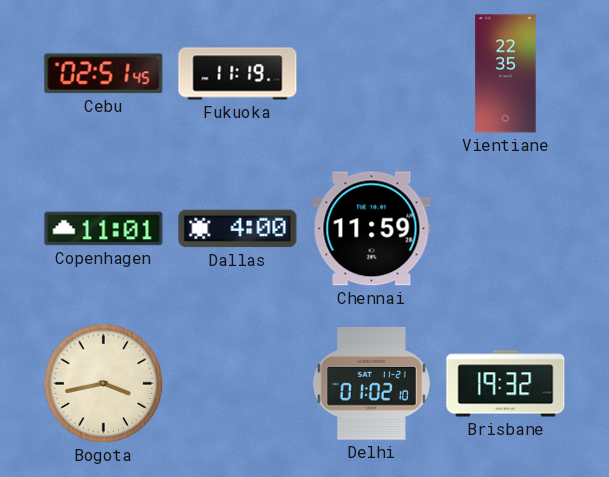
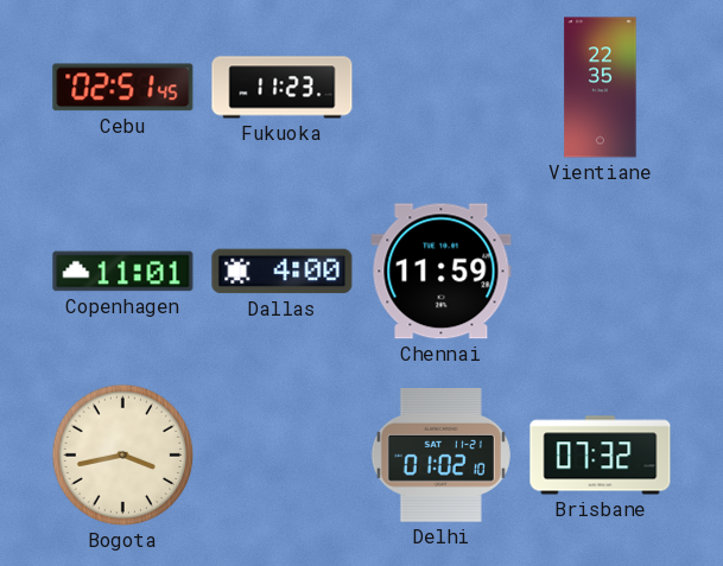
Fukuoka: 11:19 -> 11:23
Brisbane: 19:32 -> 07:32
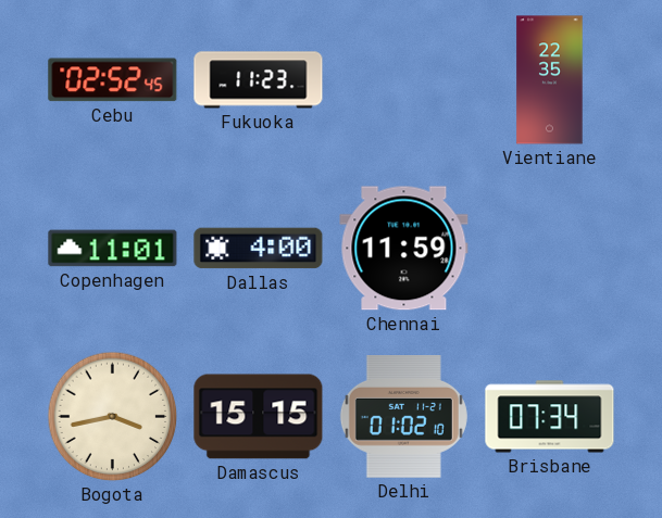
Cebu: 02:51 -> 02:52
Damascus: none -> 15:15
Brisbane: 07:32 -> 07:34
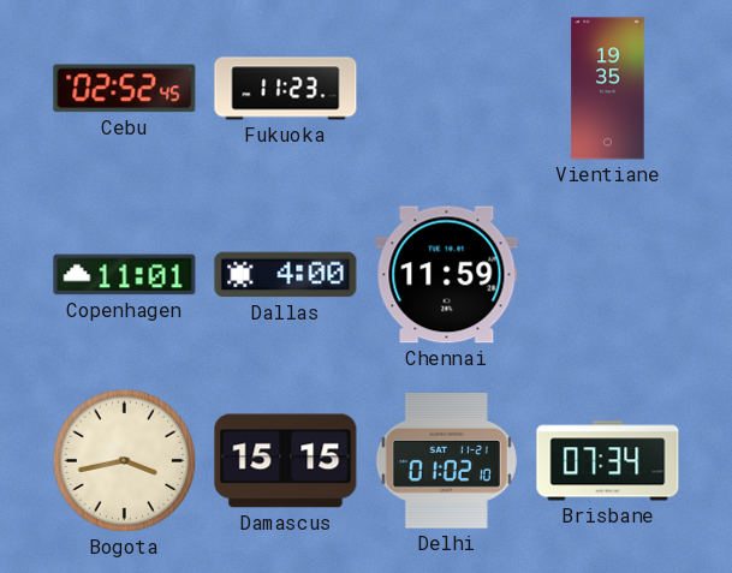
Vientiane: 22:35 -> 19:35
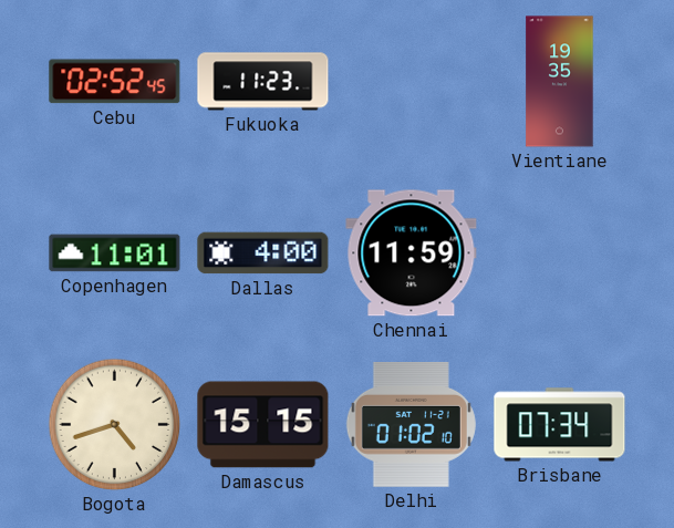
Bogota: 3:43 -> 4:42
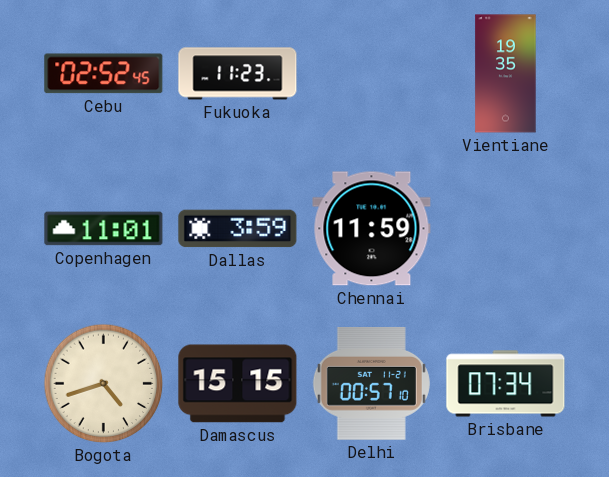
Dallas: 4:00 -> 3:59
Delhi: 01:02 -> 00:57
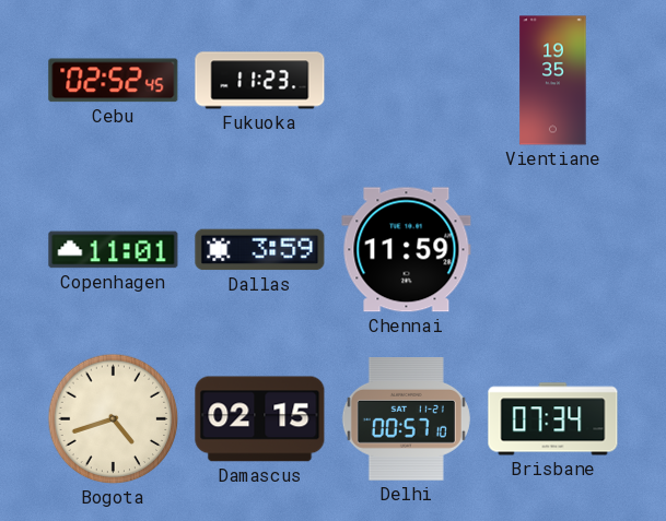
Damascus: 15:15 -> 02:15
